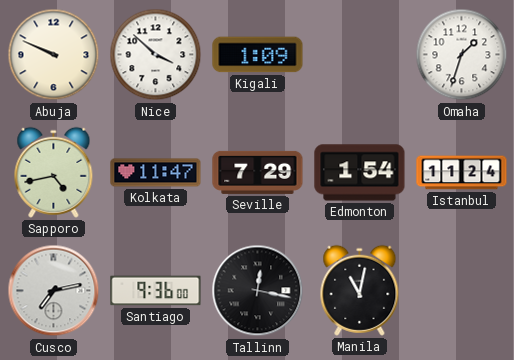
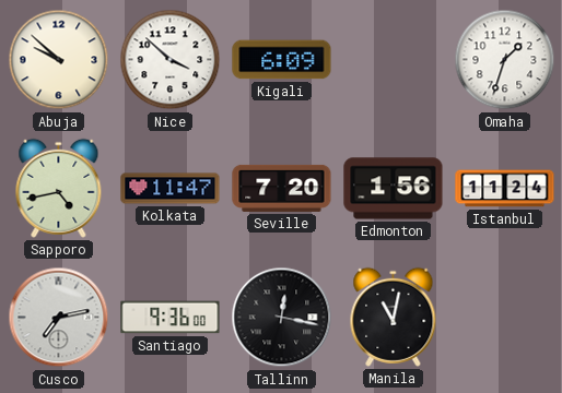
Abuja: 9:49 -> 9:52
Kigali: 1:09 -> 6:09
Seville: 7:29 -> 7:20
Edmonton: 1:54 -> 1:56
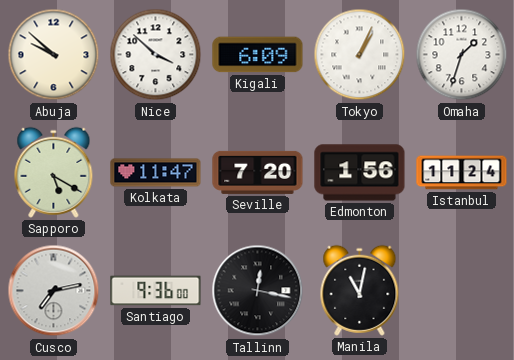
Tokyo: none -> 1:04
Sapporo: 4:43 -> 5:20
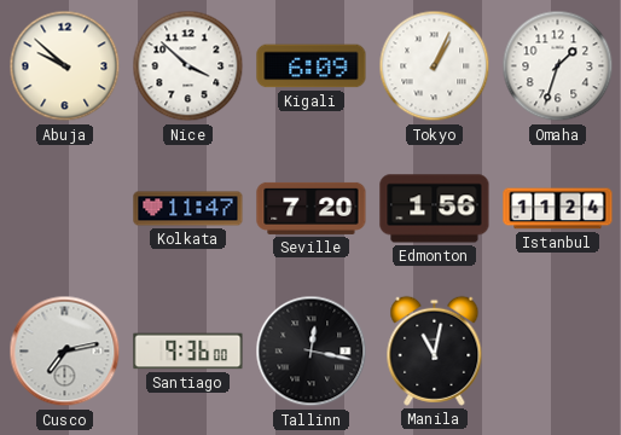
Sapporo: 5:20 -> none
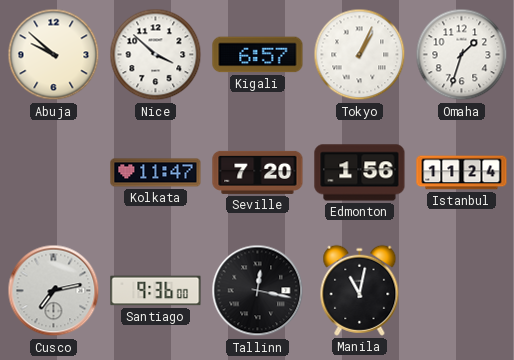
Kigali: 6:09 -> 6:57
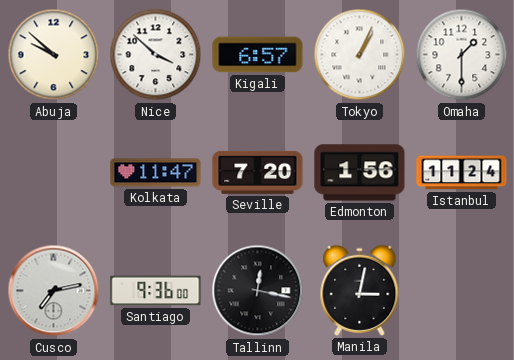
Omaha: 1:33 -> 1:30
Manila: 11:02 -> 3:02
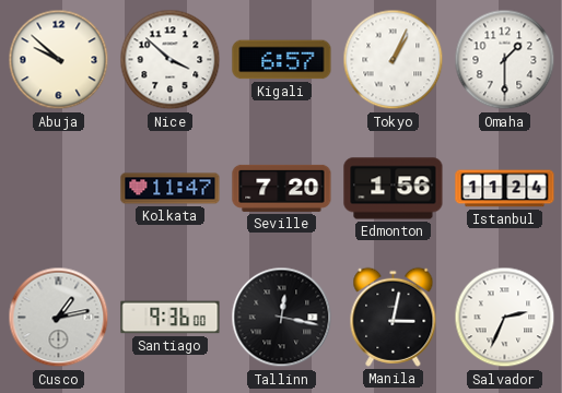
Cusco: 7:13 -> 1:13
Salvador: none -> 2:34
